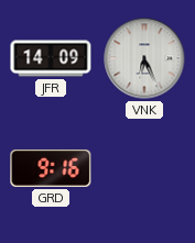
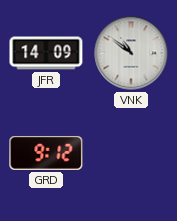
VNK: 6:26 -> 10:51
GRD: 9:16 -> 9:12
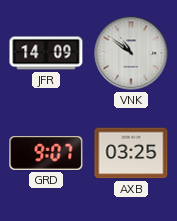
GRD: 9:12 -> 9:07
AXB: none -> 03:25
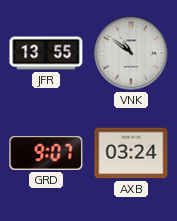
JFR: 14:09 -> 13:55
AXB: 03:25 -> 03:24
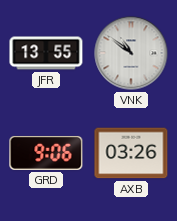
GRD: 9:07 -> 9:06
AXB: 03:24 -> 03:26
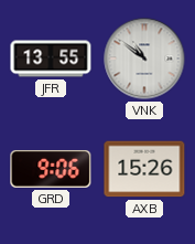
AXB: 03:26 -> 15:26
